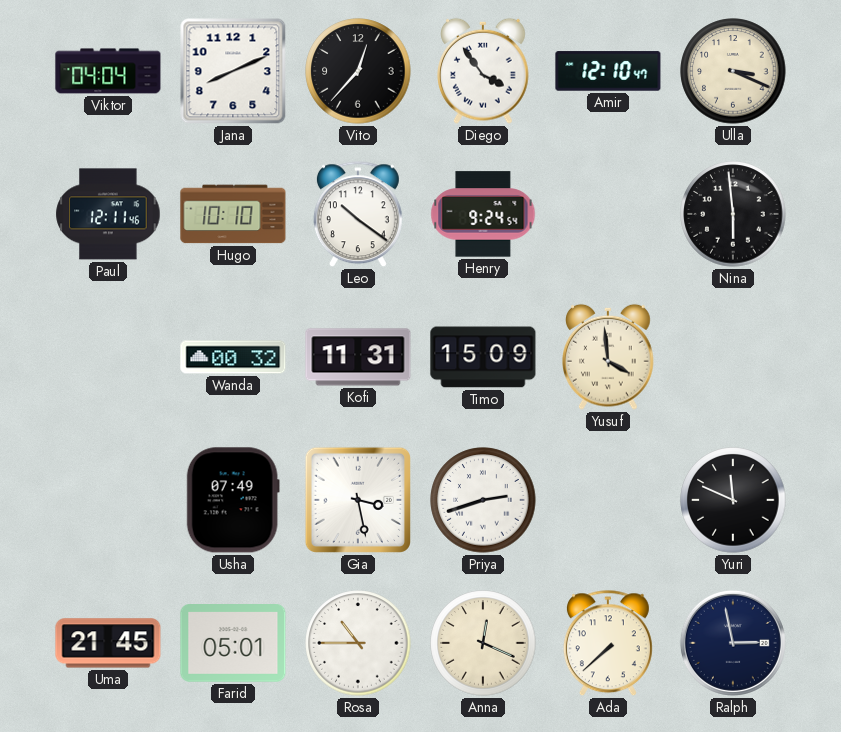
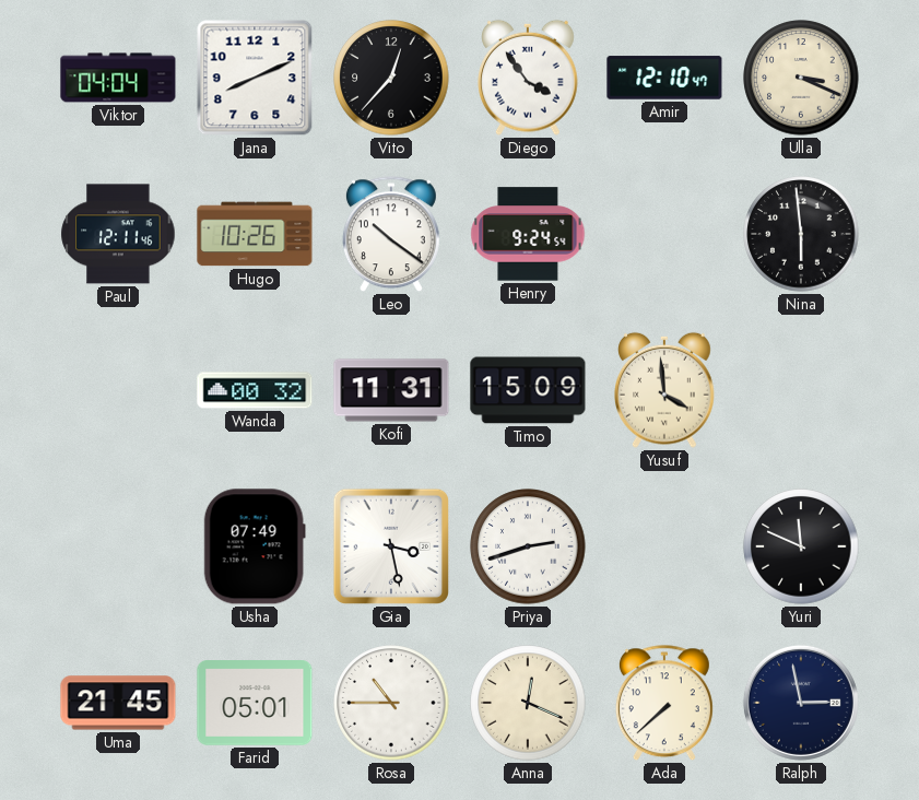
Hugo: 10:10 -> 10:26
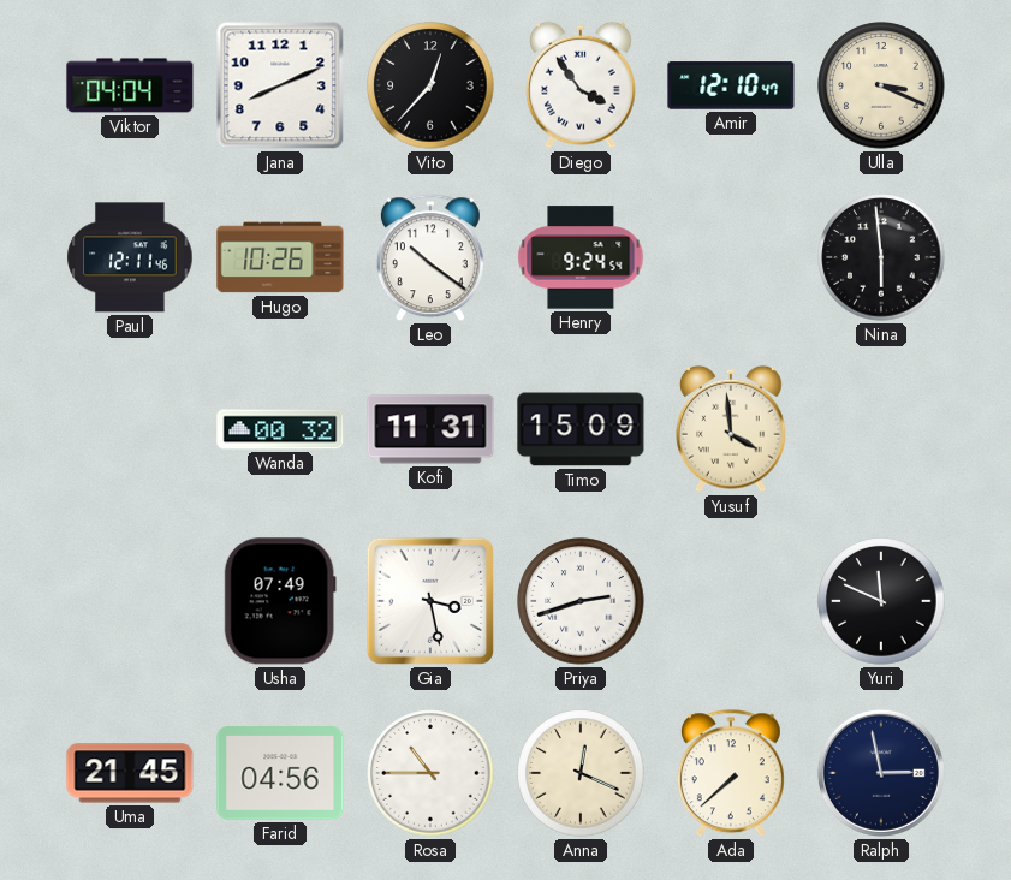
Farid: 05:01 -> 04:56
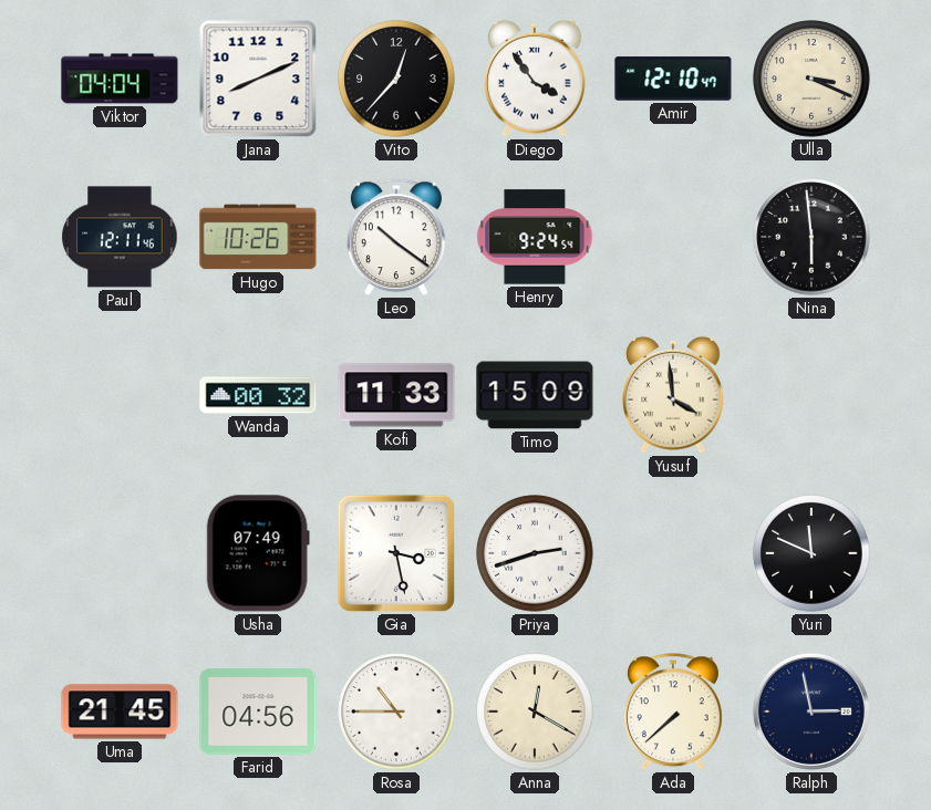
Kofi: 11:31 -> 11:33
Anna: 12:19 -> 12:20
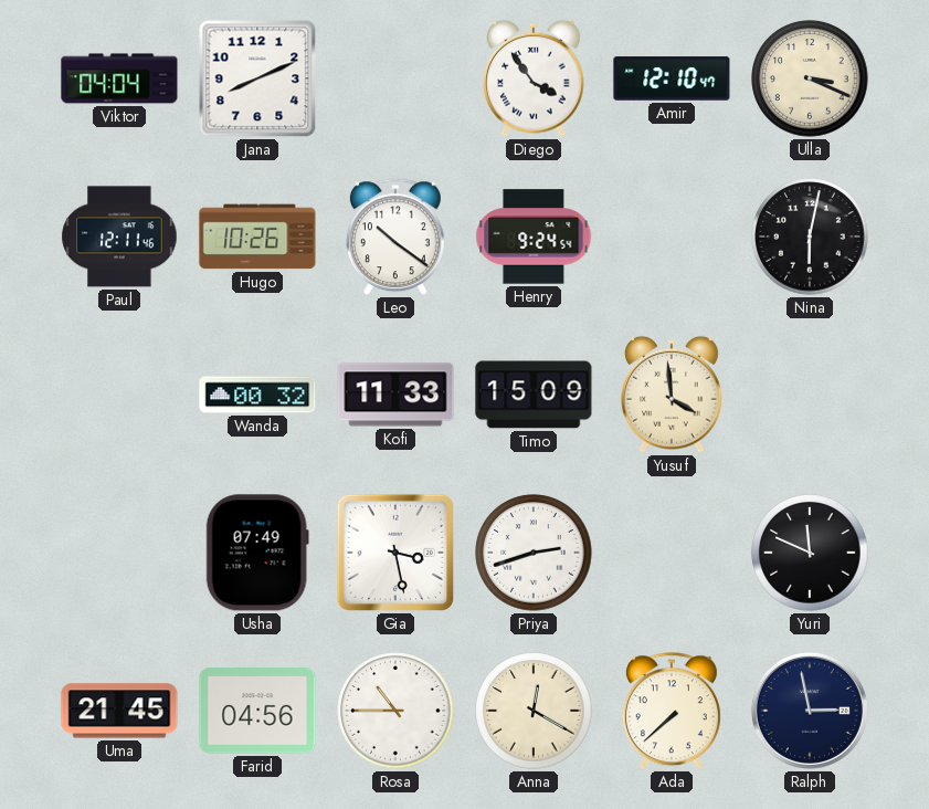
Vito: 12:37 -> none
Nina: 5:59 -> 6:02
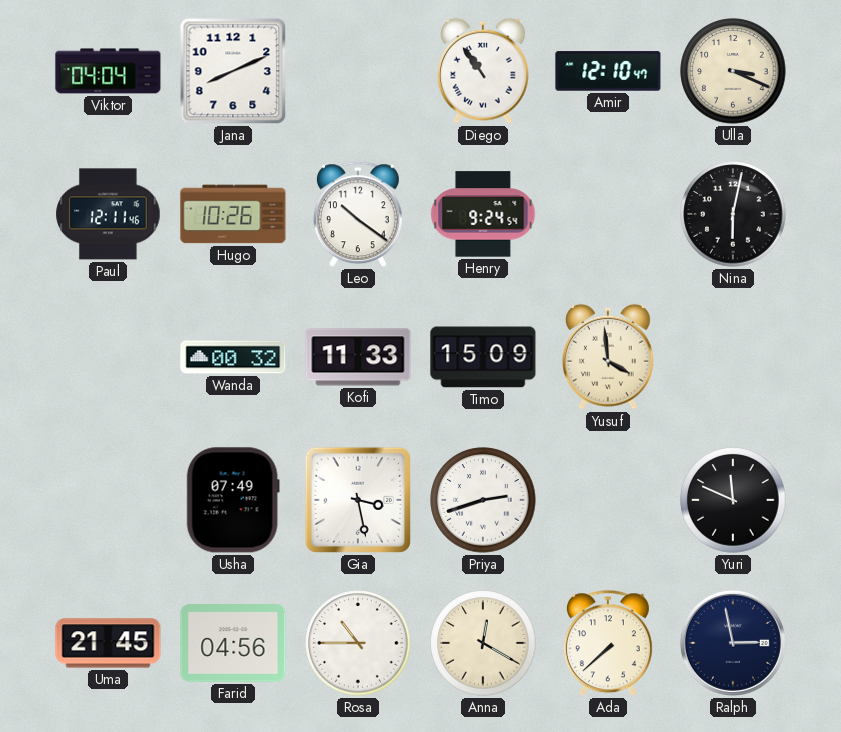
Diego: 3:54 -> 10:54
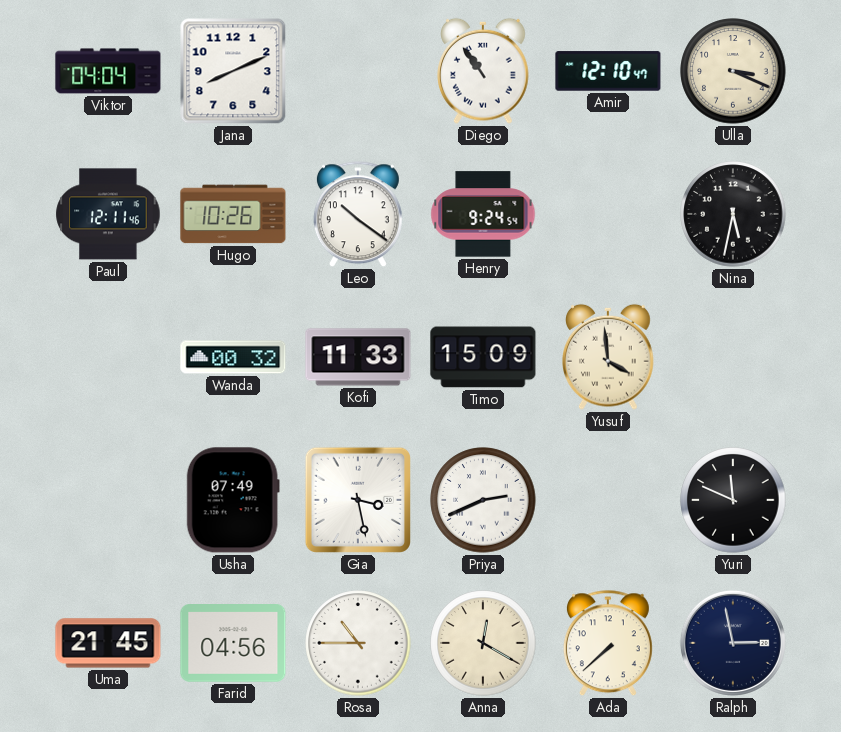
Nina: 6:02 -> 5:32
Priya: 2:42 -> 2:41
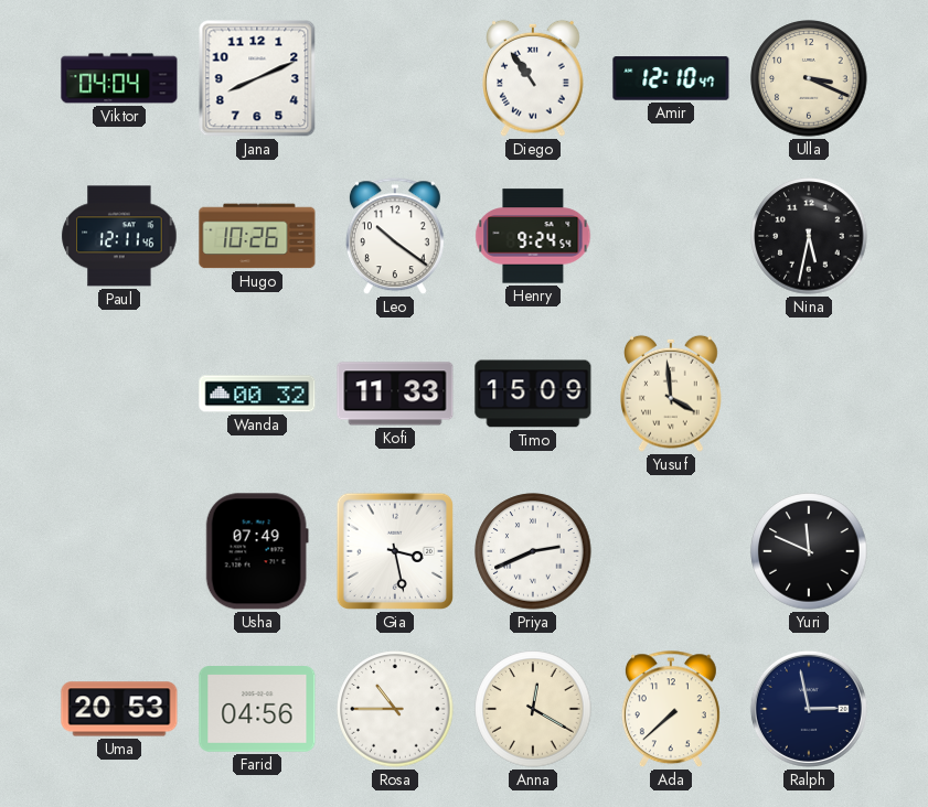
Uma: 21:45 -> 20:53
